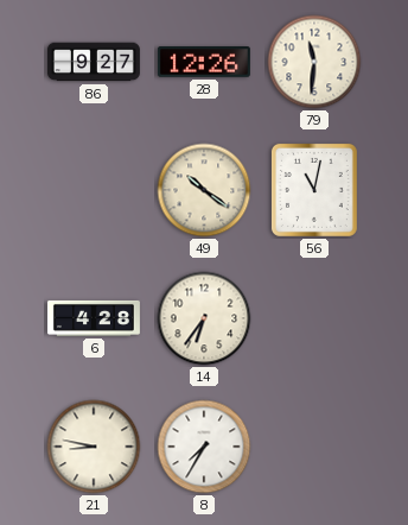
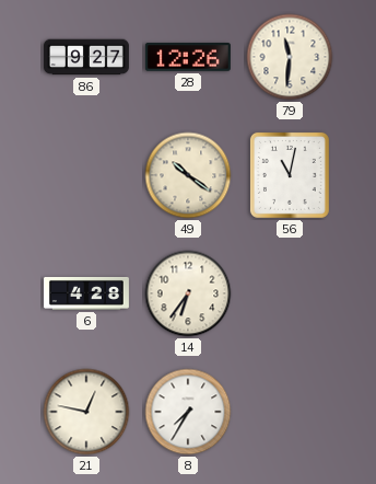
21: 8:47 -> 12:47
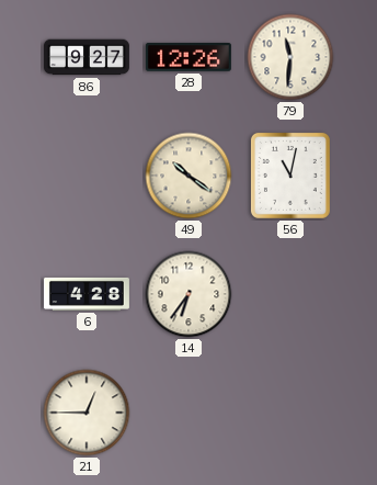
21: 12:47 -> 12:45
8: 7:35 -> none
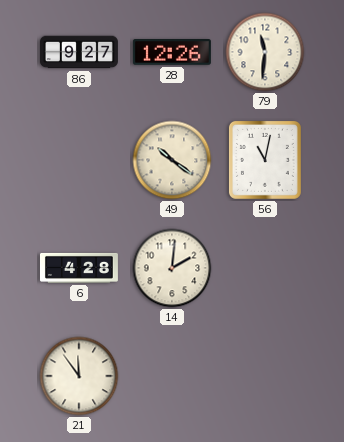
14: 6:36 -> 2:01
21: 12:45 -> 11:54
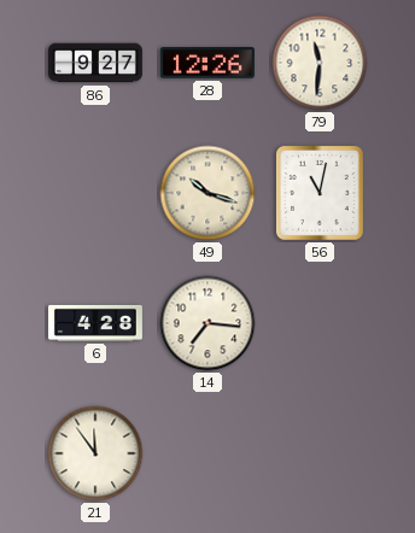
49: 10:21 -> 10:18
14: 2:01 -> 7:16
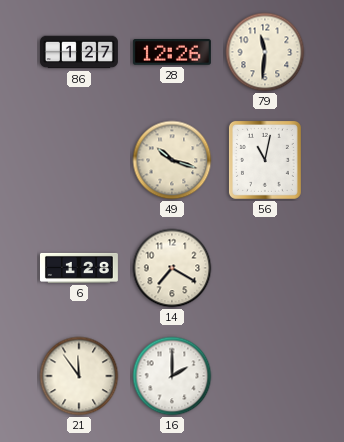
86: 9:27 -> 1:27
6: 4:28 -> 1:28
14: 7:16 -> 7:20
16: none -> 2:00
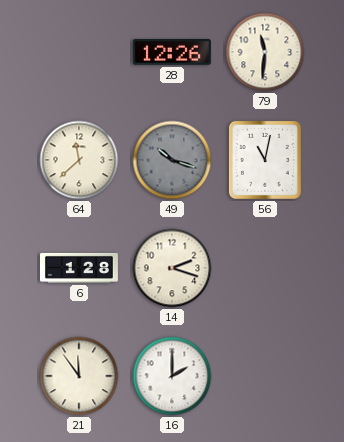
86: 1:27 -> none
64: none -> 11:38
49 dial: cream -> grey
14: 7:20 -> 2:18
